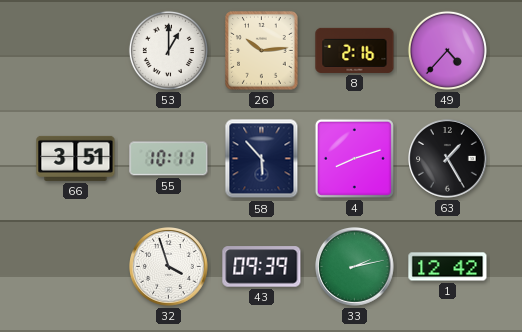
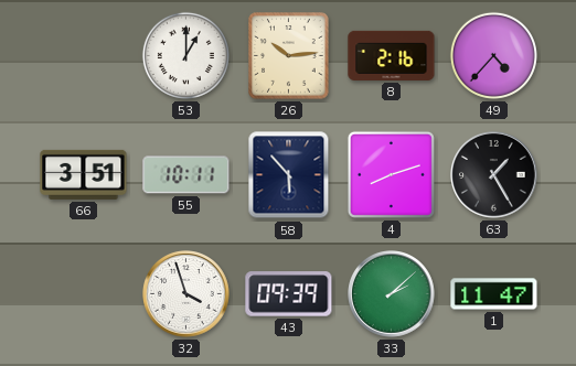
33: 2:13 -> 2:08
1: 12:42 -> 11:47
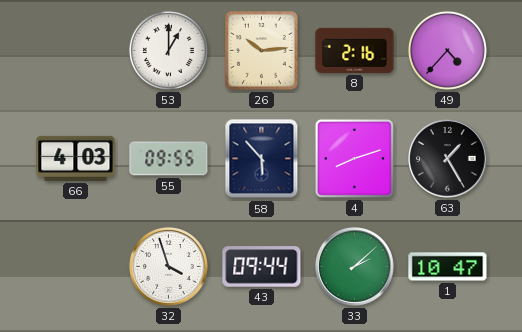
66: 3:51 -> 4:03
55: 10:11 -> 09:55
43: 09:39 -> 09:44
1: 11:47 -> 10:47
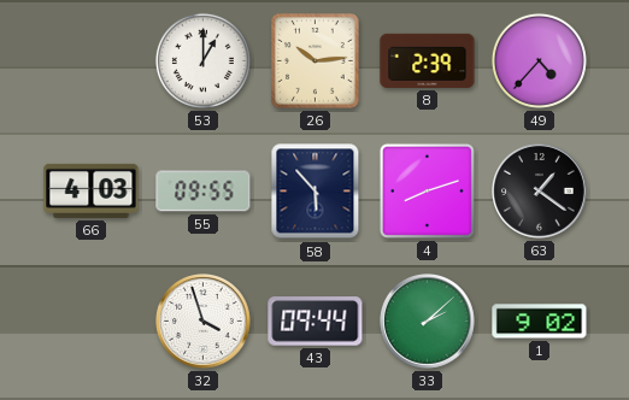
8: 2:16 -> 2:39
63: 1:25 -> 1:21
1: 10:47 -> 9:02
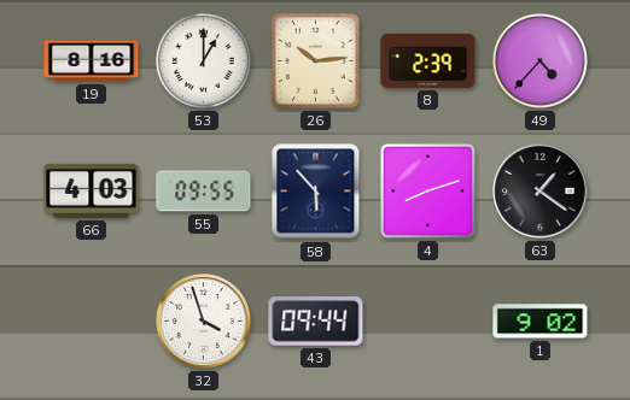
19: none -> 8:16
33: 2:08 -> none
